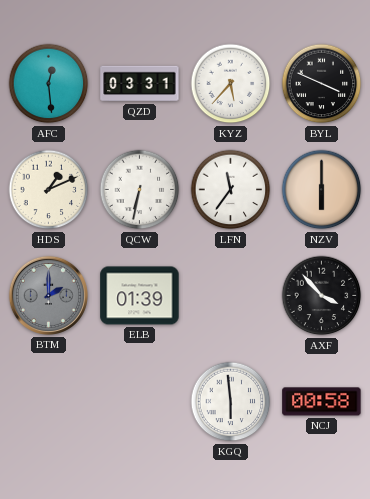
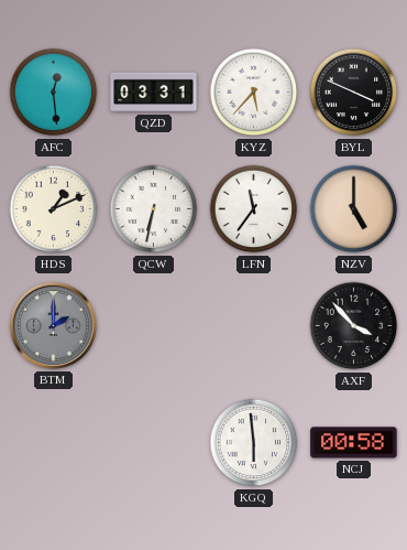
NZV: 6:00 -> 5:00
ELB: 01:39 -> none
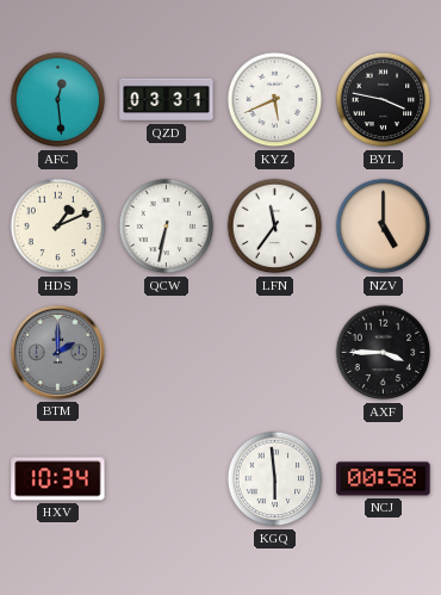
KYZ: 5:37 -> 5:41
BYL: 3:49 -> 3:47
AXF: 3:53 -> 3:45
HXV: none -> 10:34
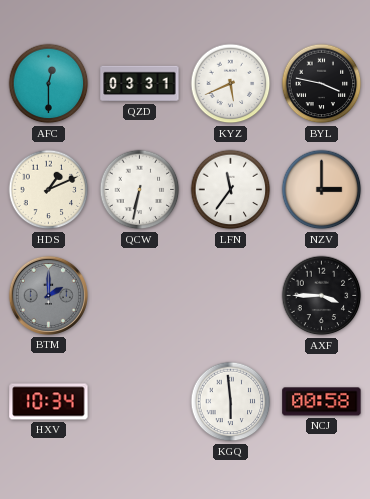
AFC: 12:29 -> 12:30
NZV: 5:00 -> 3:00
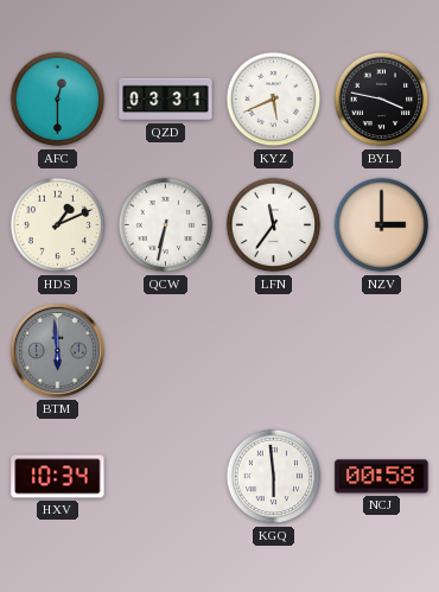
BTM: 2:00 -> 5:59
AXF: 3:45 -> none
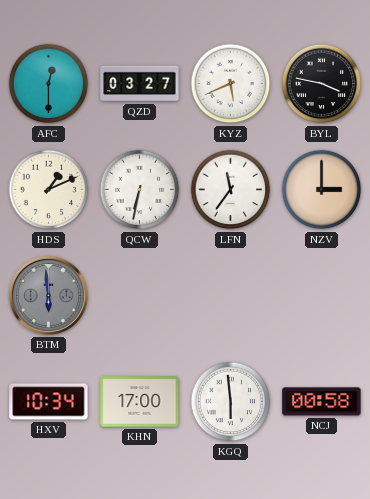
QZD: 03:31 -> 03:27
KHN: none -> 17:00
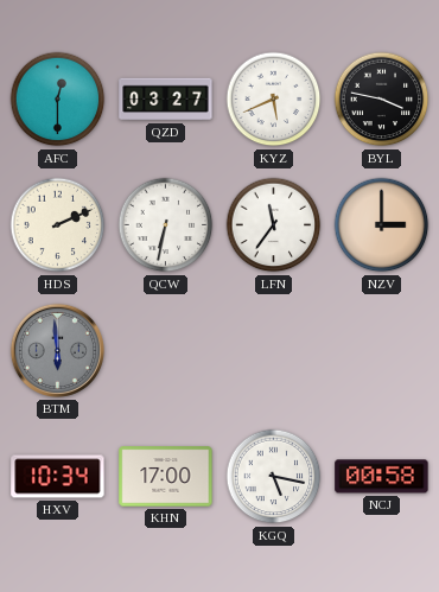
HDS: 1:11 -> 2:11
KGQ: 5:59 -> 5:17
